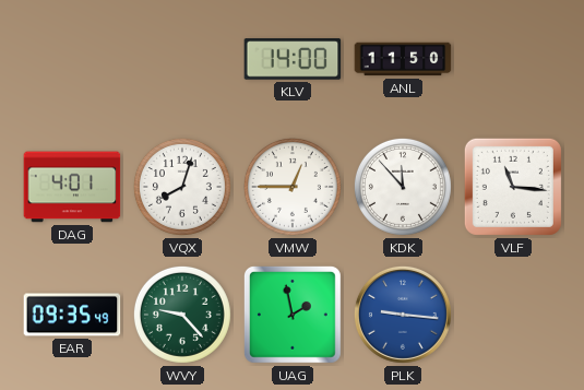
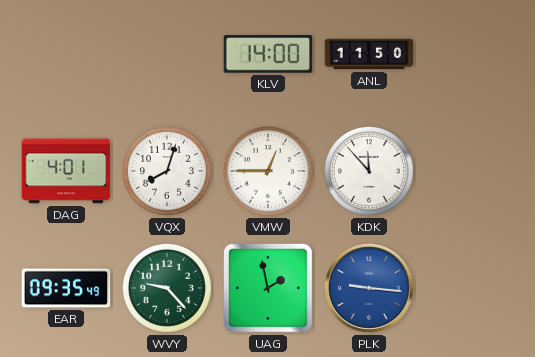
VLF: 11:16 -> none
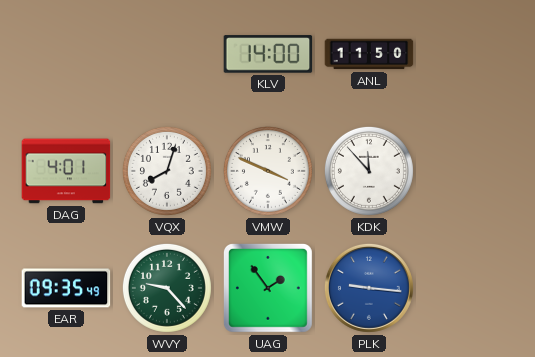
VMW: 12:45 -> 3:49
UAG: 1:58 -> 1:54
